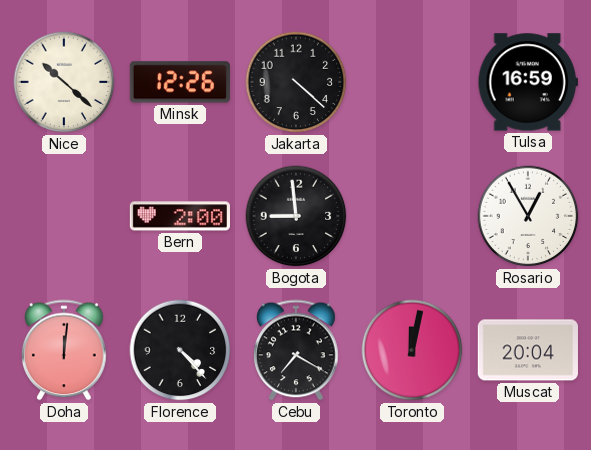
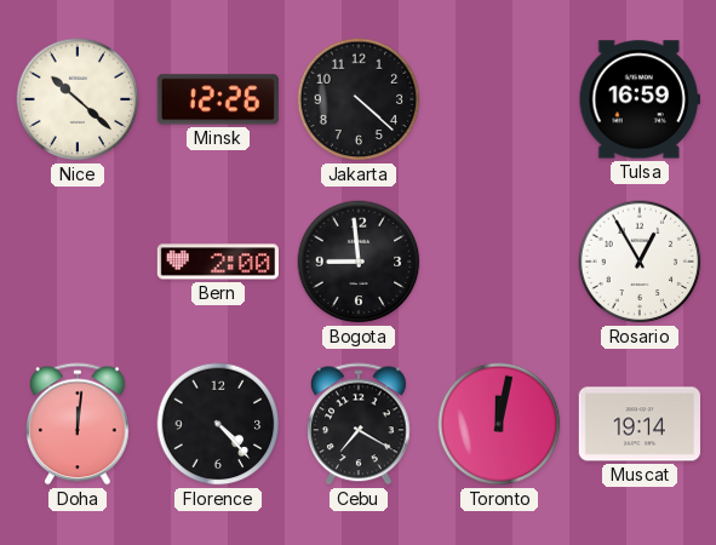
Muscat: 20:04 -> 19:14
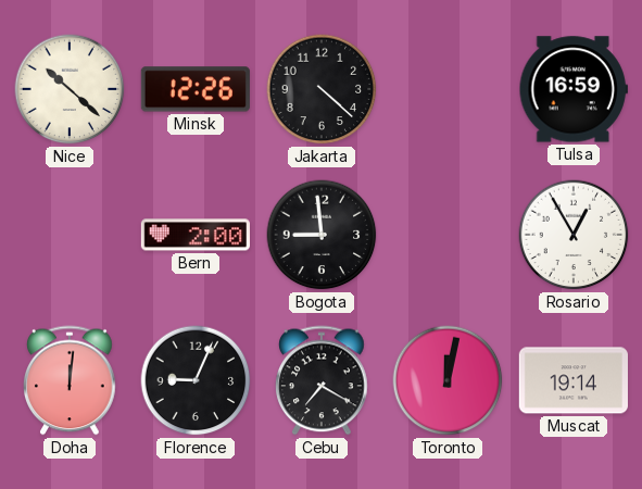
Florence: 4:23 -> 9:04
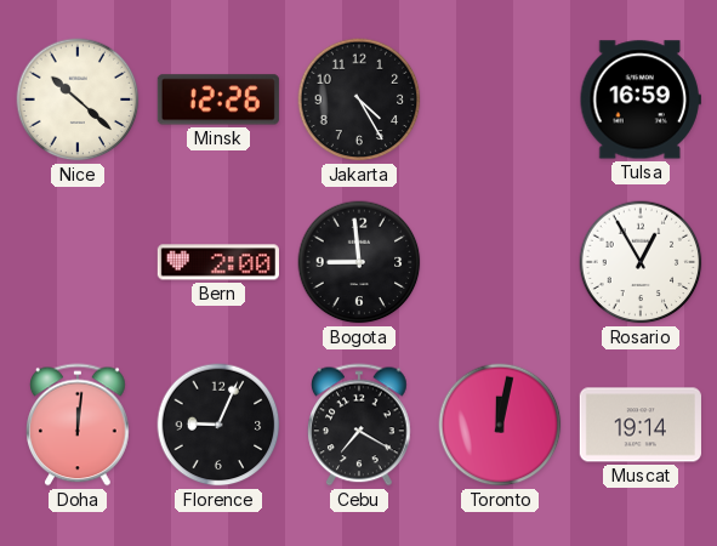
Jakarta: 4:22 -> 4:25
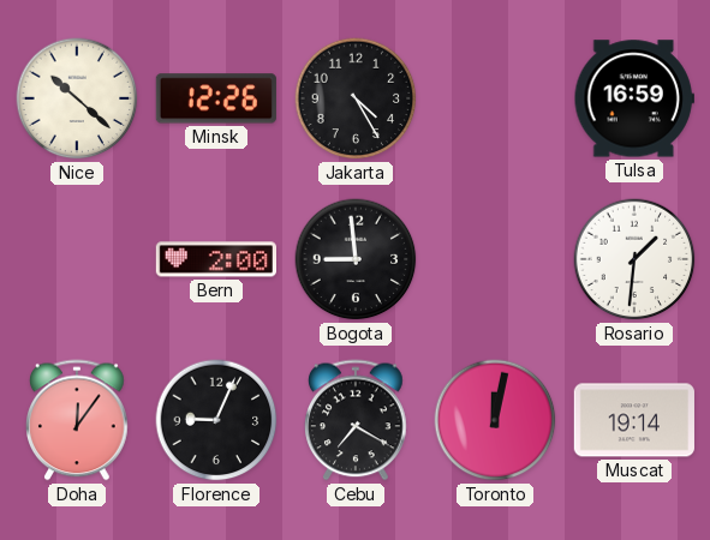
Rosario: 12:55 -> 1:31
Doha: 12:01 -> 12:06
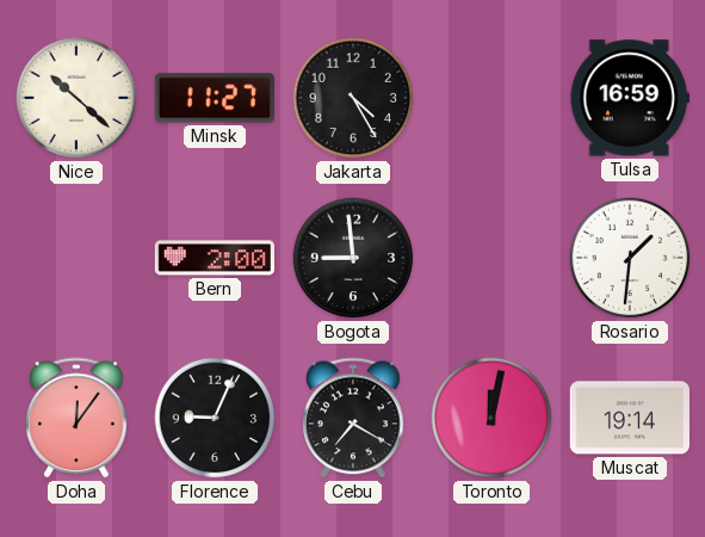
Minsk: 12:26 -> 11:27
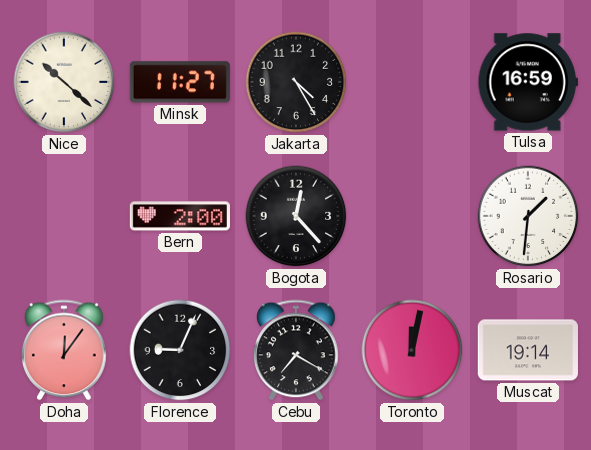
Bogota: 8:59 -> 12:23
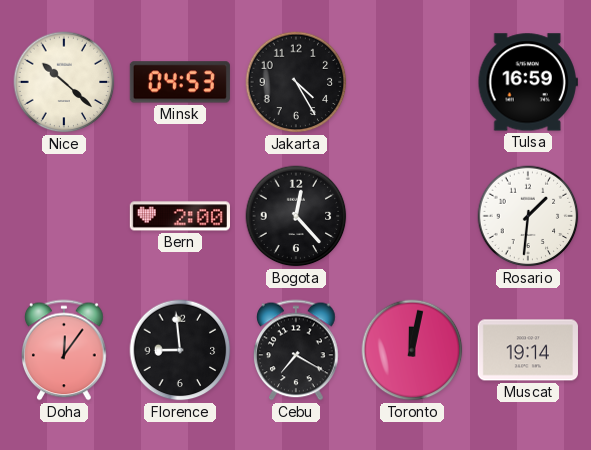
Minsk: 11:27 -> 04:53
Florence: 9:04 -> 8:59
